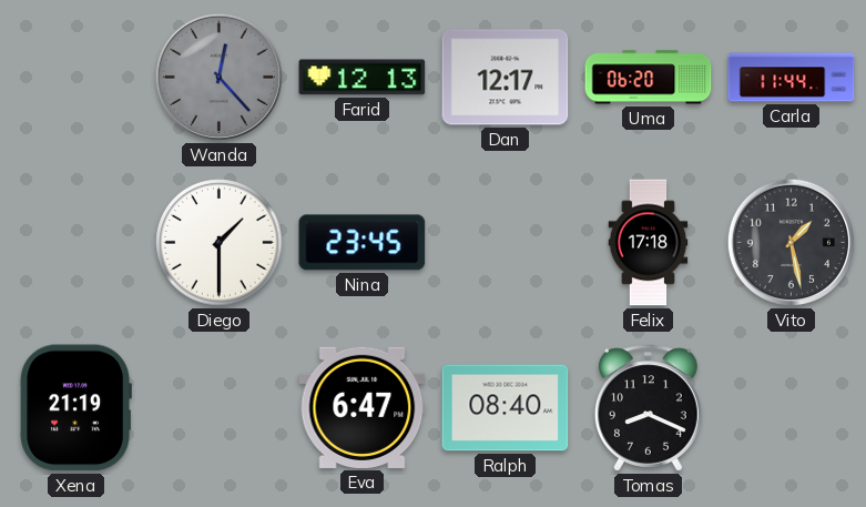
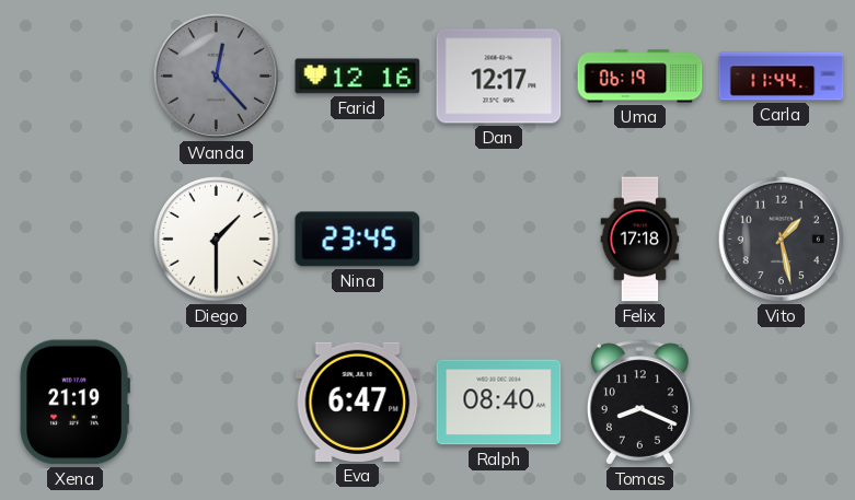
Farid: 12:13 -> 12:16
Uma: 06:20 -> 06:19
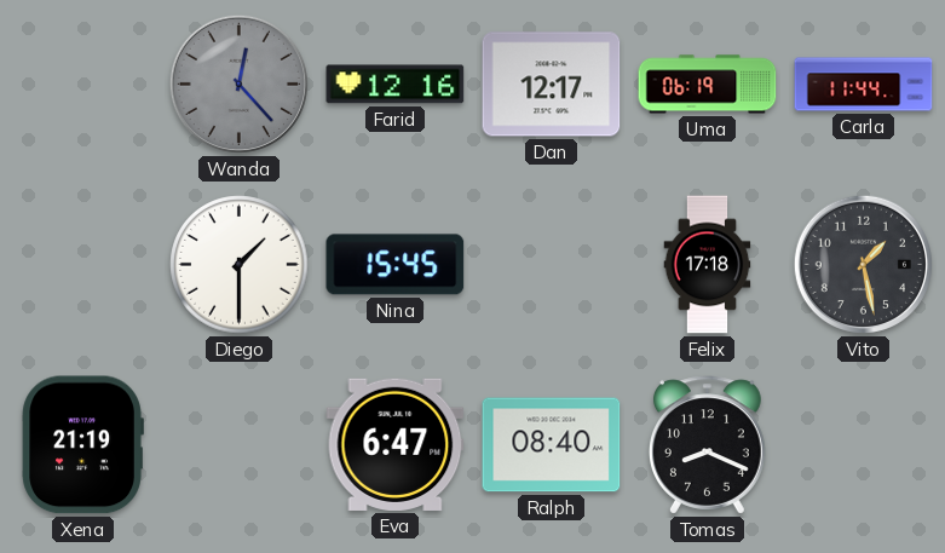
Nina: 23:45 -> 15:45
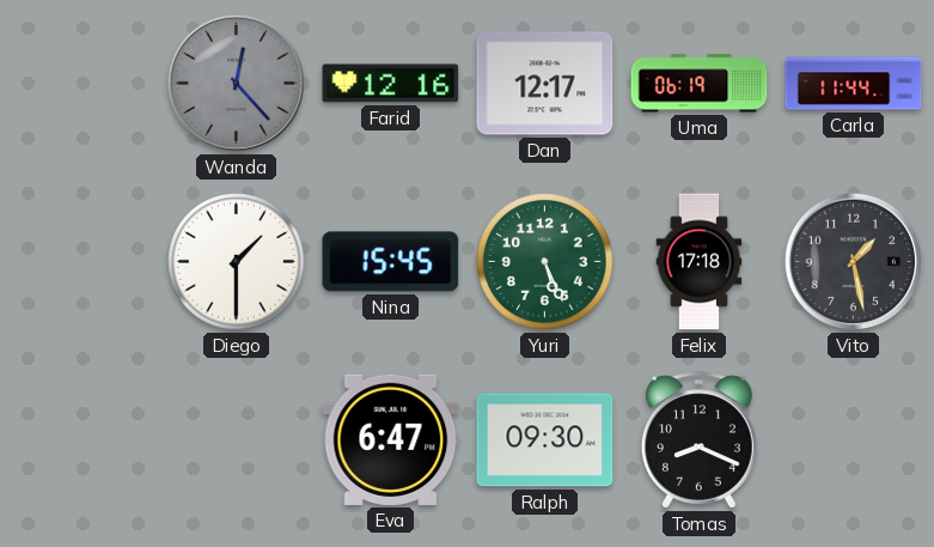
Yuri: none -> 5:26
Xena: 21:19 -> none
Ralph: 08:40 -> 09:30
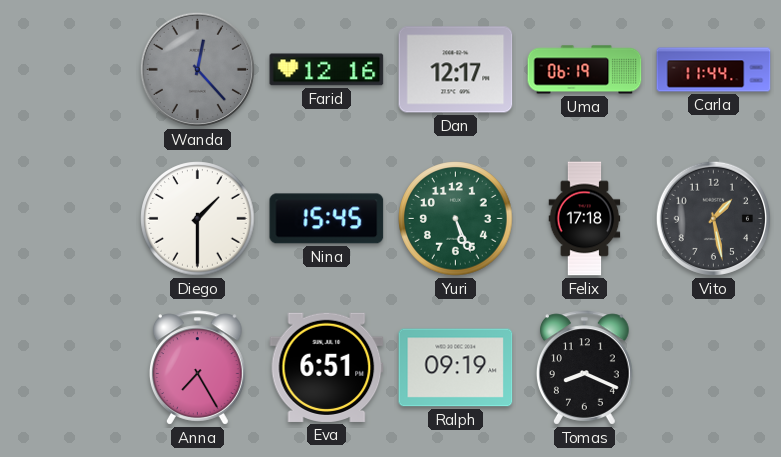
Anna: none -> 7:25
Eva: 6:47 -> 6:51
Ralph: 09:30 -> 09:19
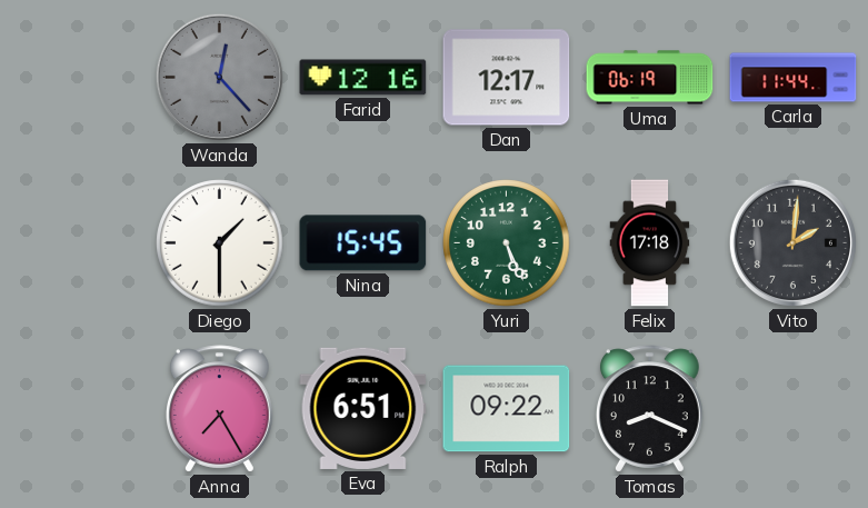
Vito: 1:28 -> 2:01
Ralph: 09:19 -> 09:22
